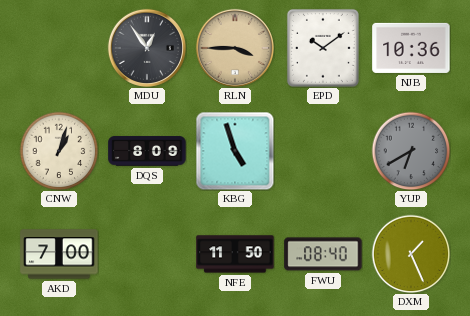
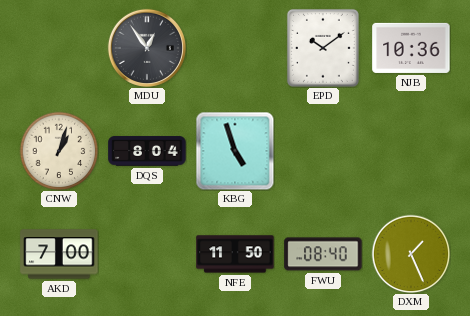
RLN: 3:45 -> none
DQS: 8:09 -> 8:04
YUP: 6:40 -> none
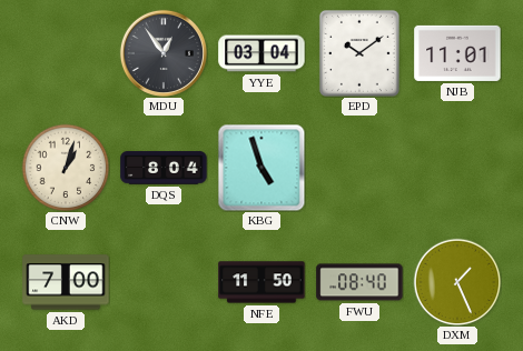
YYE: none -> 03:04
NJB: 10:36 -> 11:01
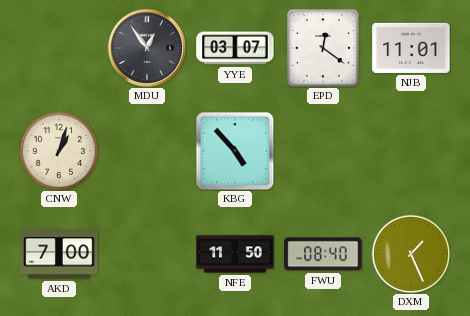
YYE: 03:04 -> 03:07
EPD: 10:09 -> 12:21
DQS: 8:04 -> none
KBG: 4:57 -> 4:53
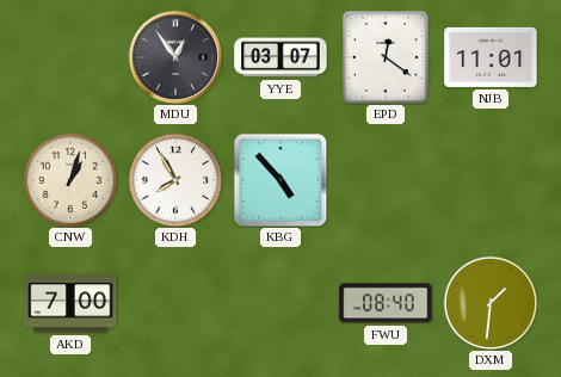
KDH: none -> 7:55
NFE: 11:50 -> none
DXM: 1:26 -> 1:31
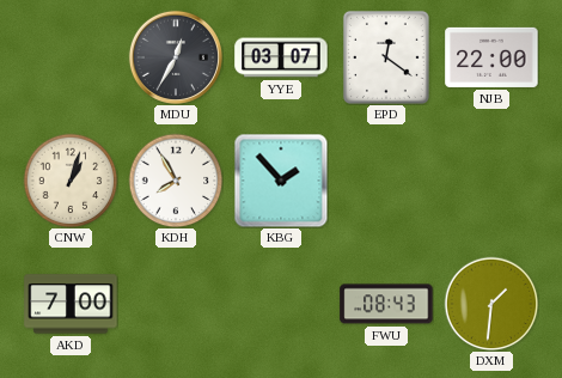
MDU: 12:54 -> 12:35
NJB: 11:01 -> 22:00
KBG: 4:53 -> 1:53
FWU: 08:40 -> 08:43
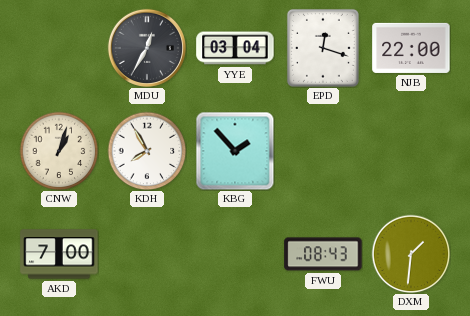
YYE: 03:07 -> 03:04
EPD: 12:21 -> 12:18
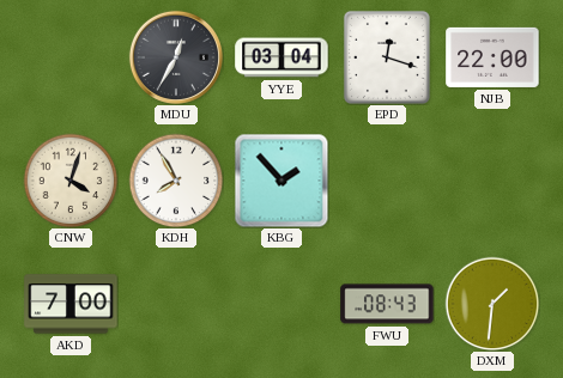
CNW: 1:03 -> 4:03
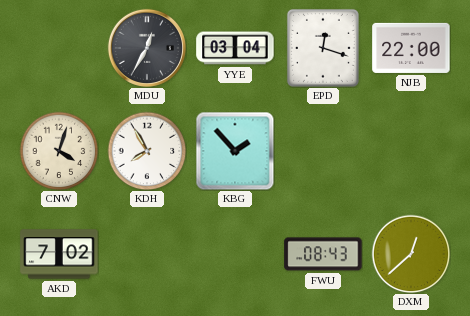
AKD: 7:00 -> 7:02
DXM: 1:31 -> 12:38
